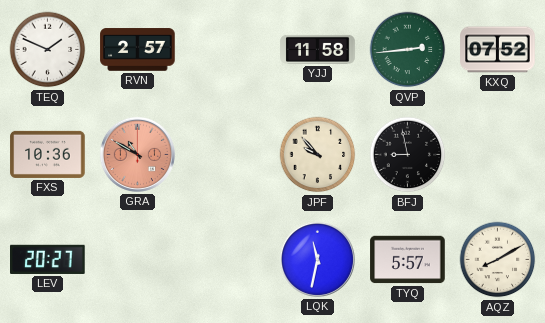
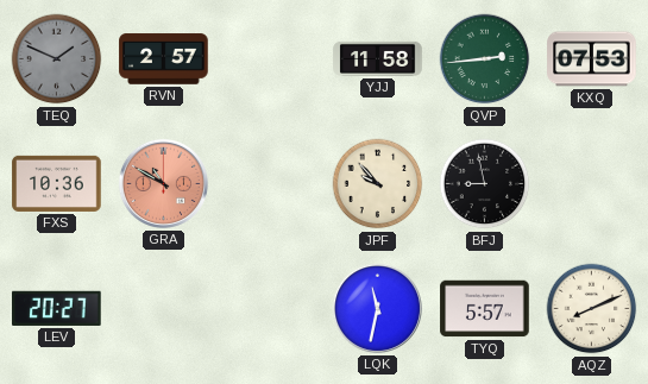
TEQ dial: white -> grey
KXQ: 07:52 -> 07:53
AQZ: 8:10 -> 8:11
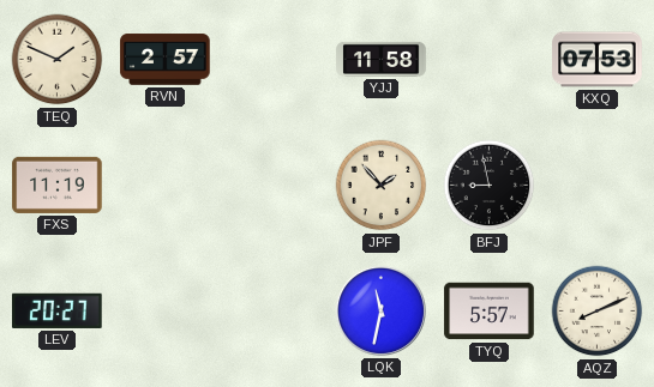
TEQ dial: grey -> cream
QVP: 2:44 -> none
FXS: 10:36 -> 11:19
GRA: 10:50 -> none
JPF: 9:53 -> 1:53
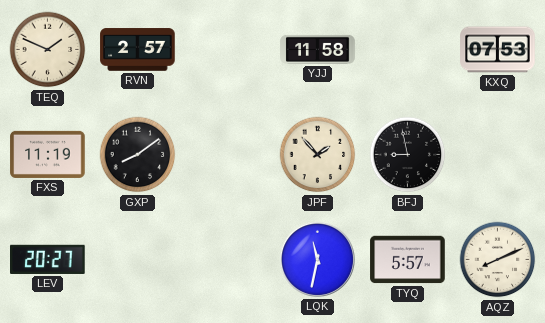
GXP: none -> 8:09
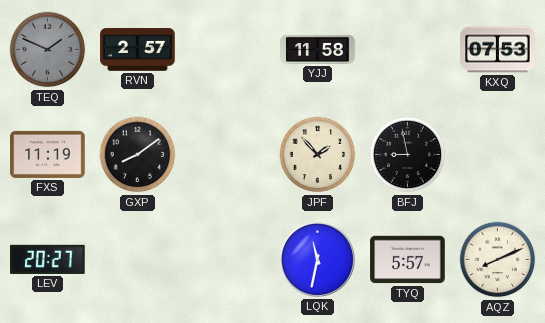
TEQ dial: cream -> grey
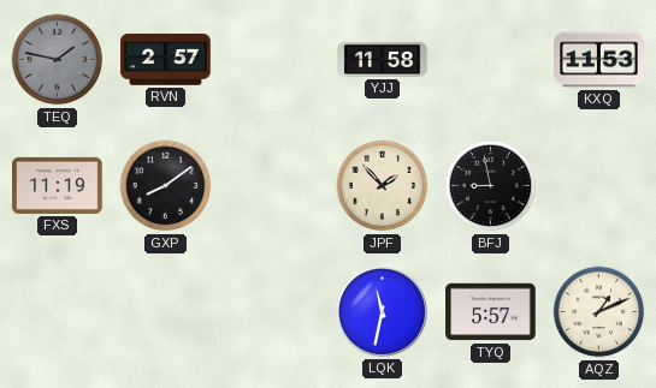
TEQ: 1:49 -> 1:47
KXQ: 07:53 -> 11:53
LEV: 20:27 -> none
AQZ: 8:11 -> 1:11
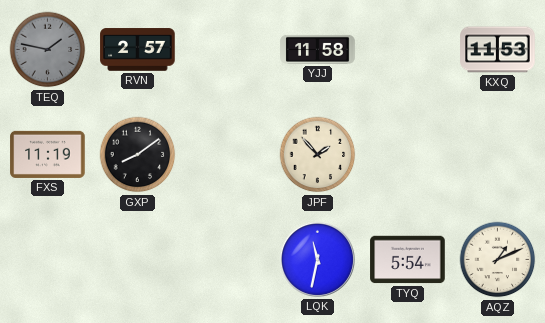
BFJ: 8:58 -> none
TYQ: 5:57 -> 5:54
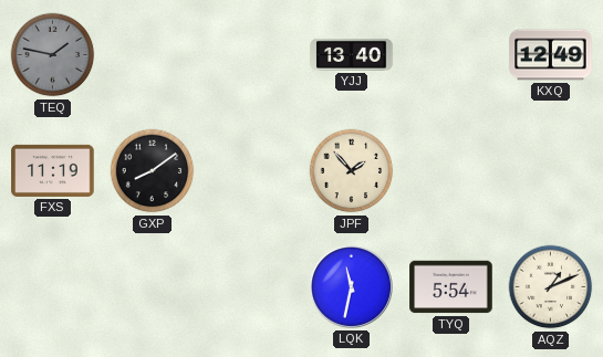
RVN: 2:57 -> none
YJJ: 11:58 -> 13:40
KXQ: 11:53 -> 12:49
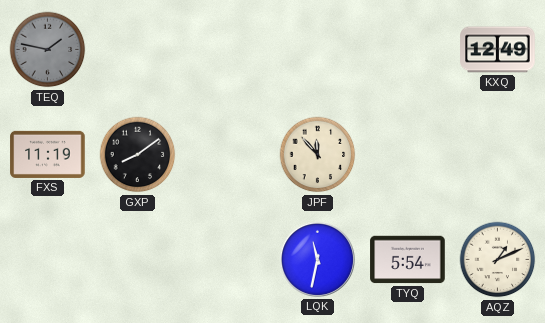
YJJ: 13:40 -> none
JPF: 1:53 -> 11:53
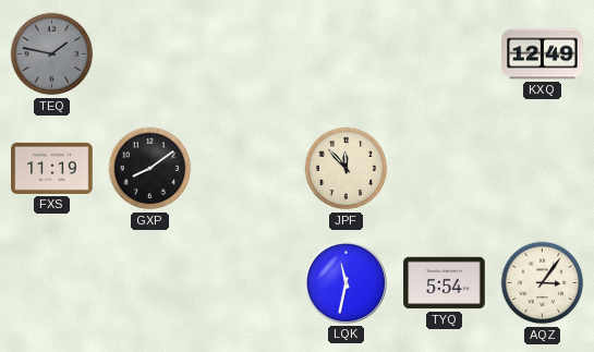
AQZ: 1:11 -> 3:06
